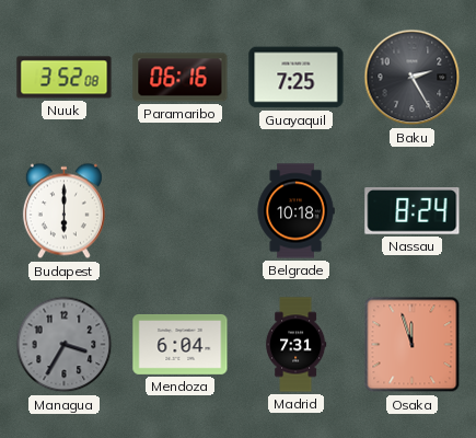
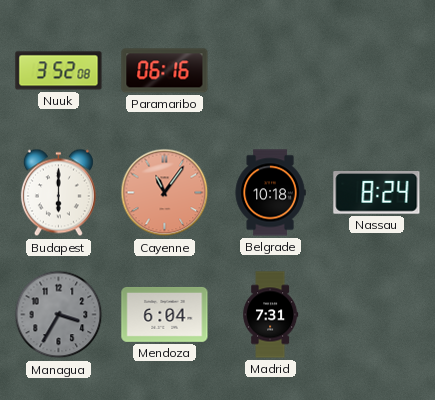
Guayaquil: 7:25 -> none
Baku: 2:25 -> none
Cayenne: none -> 11:06
Osaka: 11:57 -> none
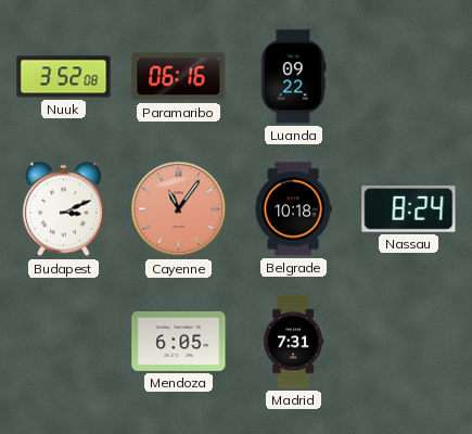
Luanda: none -> 09:22
Budapest: 6:00 -> 3:11
Managua: 3:35 -> none
Mendoza: 6:04 -> 6:05
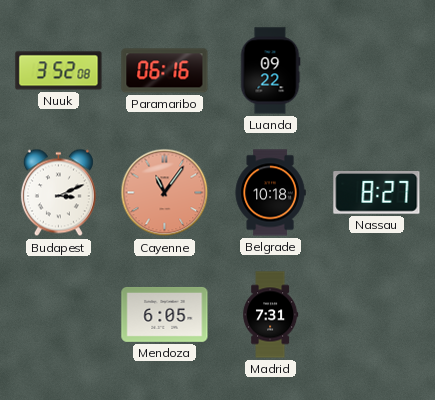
Nassau: 8:24 -> 8:27
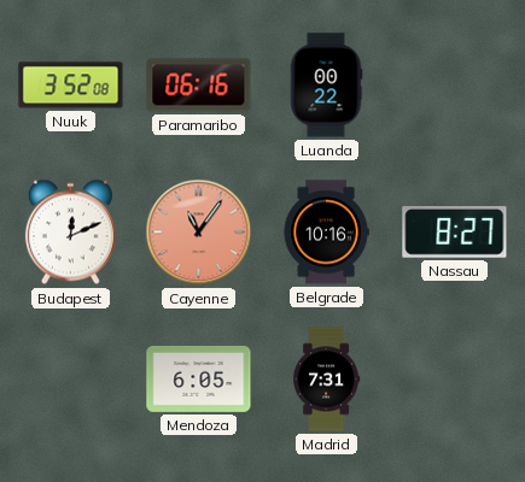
Luanda: 09:22 -> 00:22
Budapest: 3:11 -> 12:11
Belgrade: 10:18 -> 10:16
